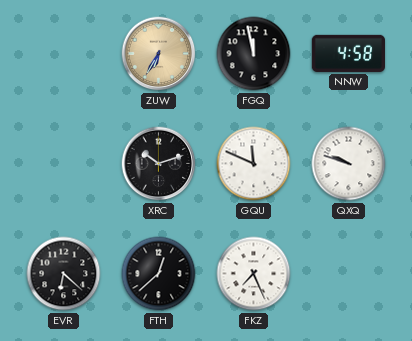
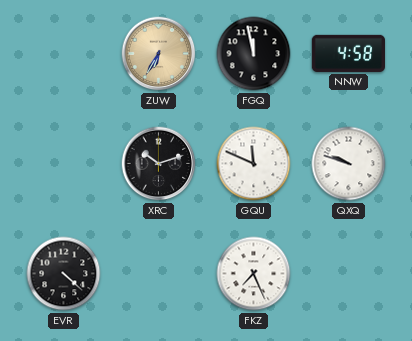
EVR: 6:22 -> 4:22
FTH: 12:38 -> none
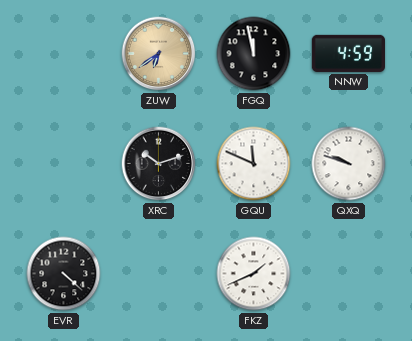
ZUW: 6:35 -> 6:39
NNW: 4:58 -> 4:59
FKZ: 7:26 -> 1:41
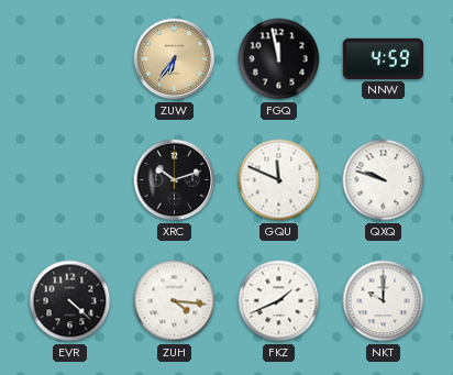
ZUW: 6:39 -> 6:36
ZUH: none -> 4:16
NKT: none -> 10:00
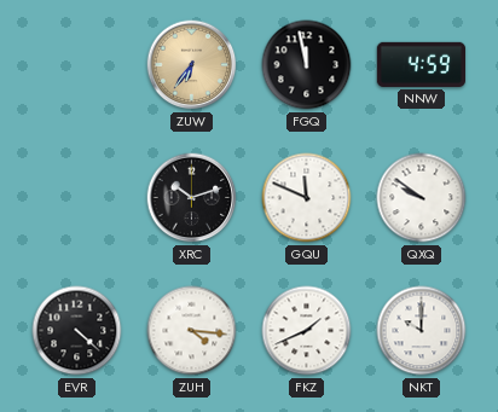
QXQ: 9:48 -> 9:51
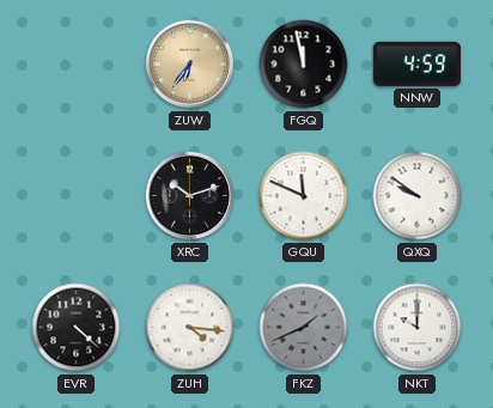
FKZ dial: white -> grey
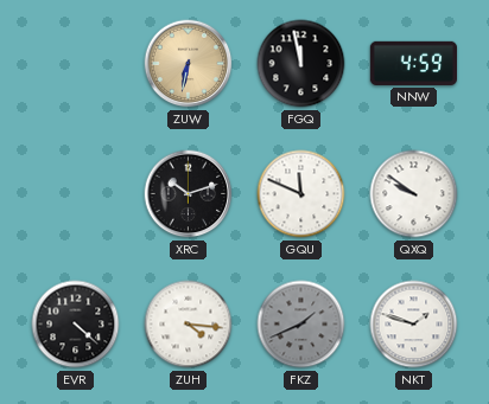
ZUW: 6:36 -> 6:32
NKT: 10:00 -> 1:48
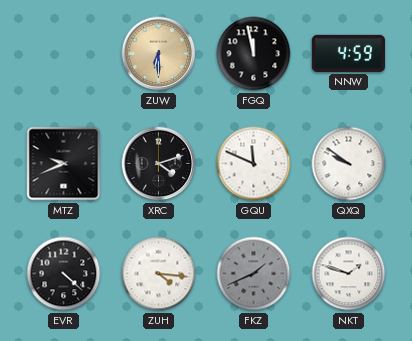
ZUW: 6:32 -> 6:30
MTZ: none -> 9:41
XRC: 10:12 -> 4:12
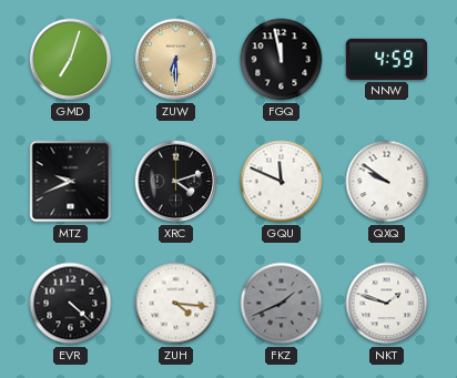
GMD: none -> 7:03
